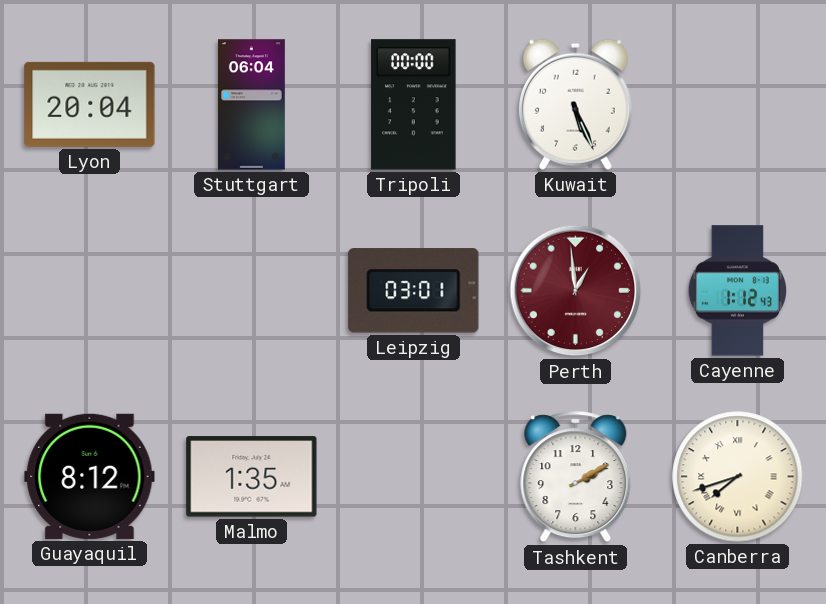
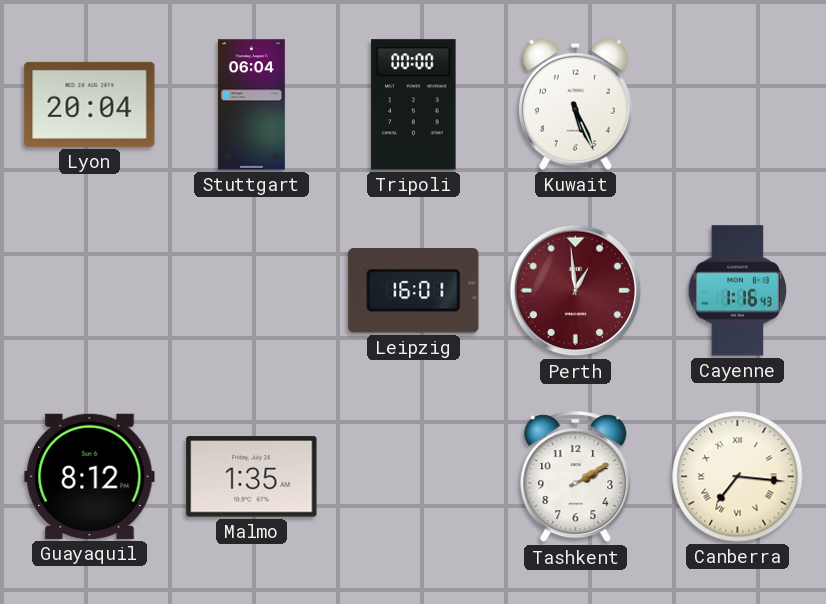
Leipzig: 03:01 -> 16:01
Cayenne: 1:12 -> 1:16
Canberra: 7:42 -> 7:16
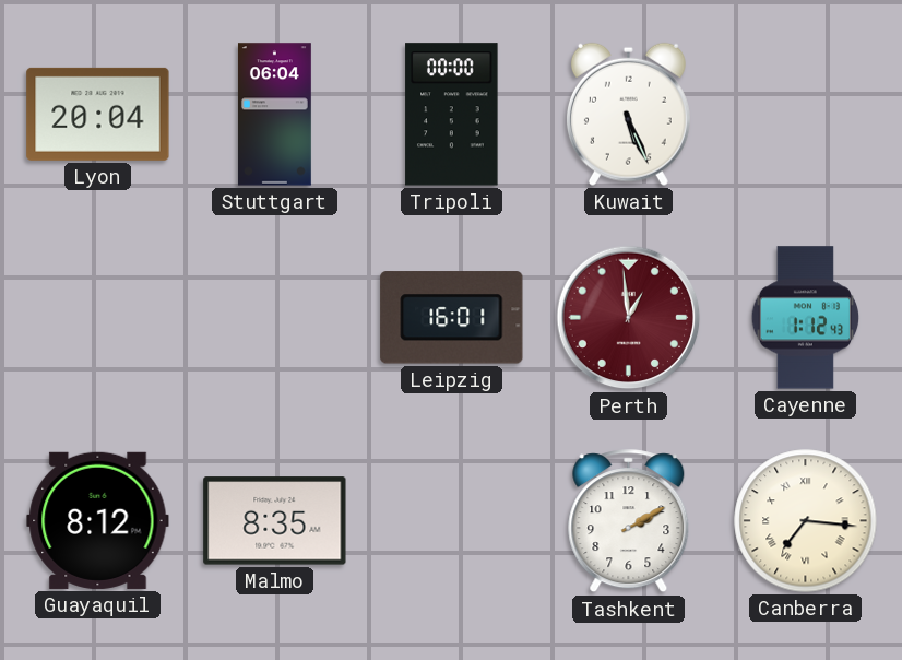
Cayenne: 1:16 -> 1:12
Malmo: 1:35 -> 8:35
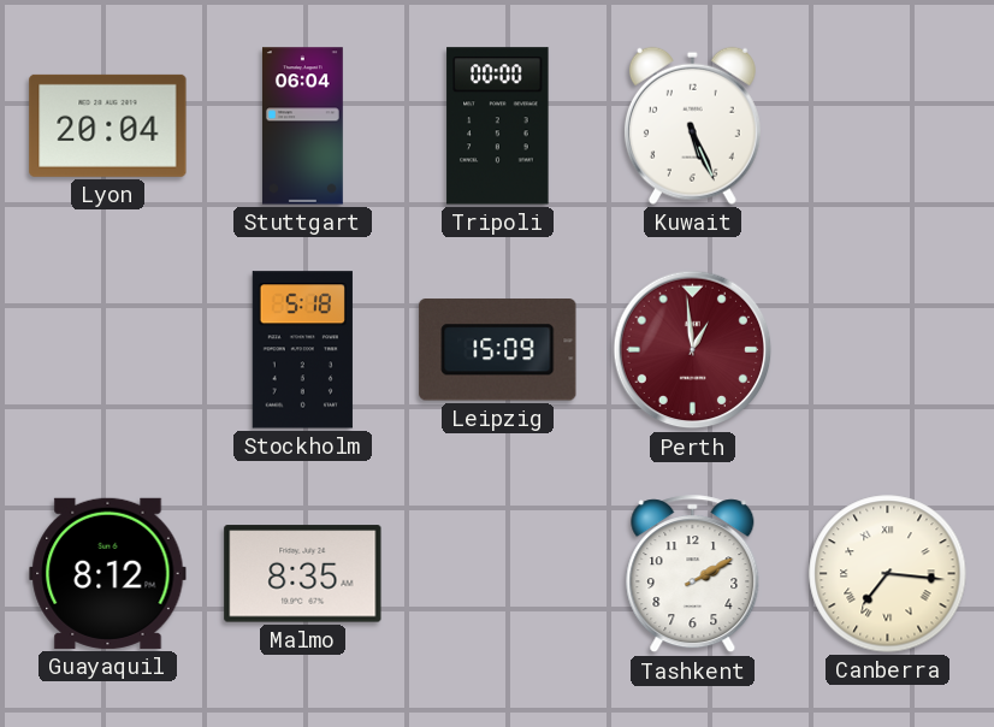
Stockholm: none -> 5:18
Leipzig: 16:01 -> 15:09
Cayenne: 1:12 -> none
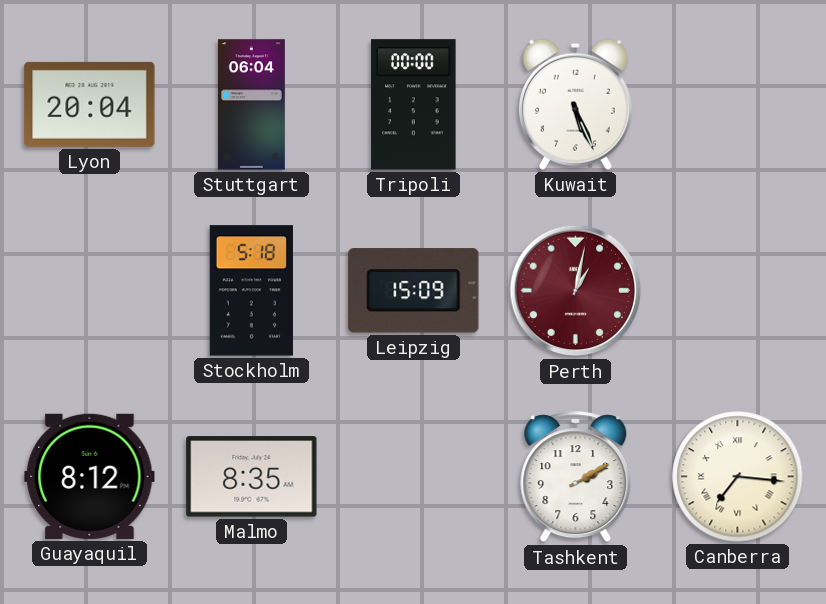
Perth: 12:59 -> 1:02
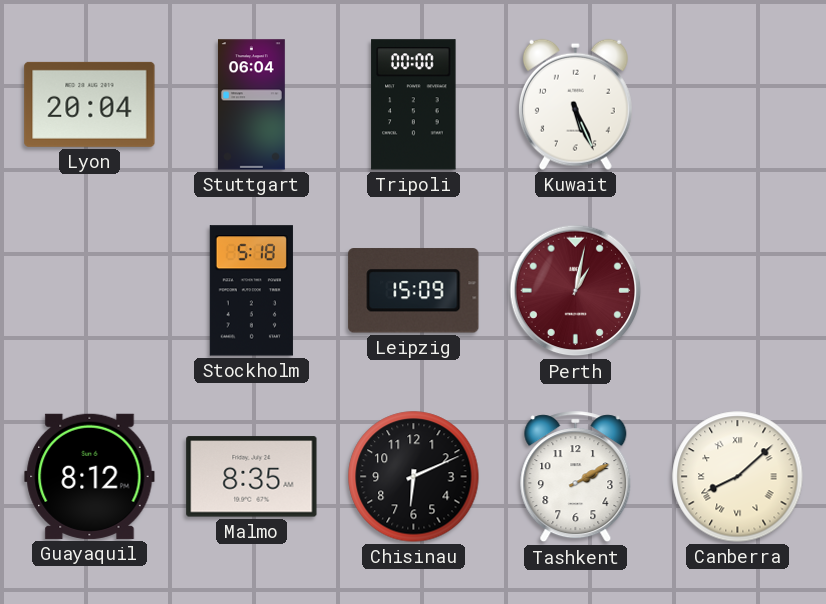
Chisinau: none -> 6:11
Canberra: 7:16 -> 8:08
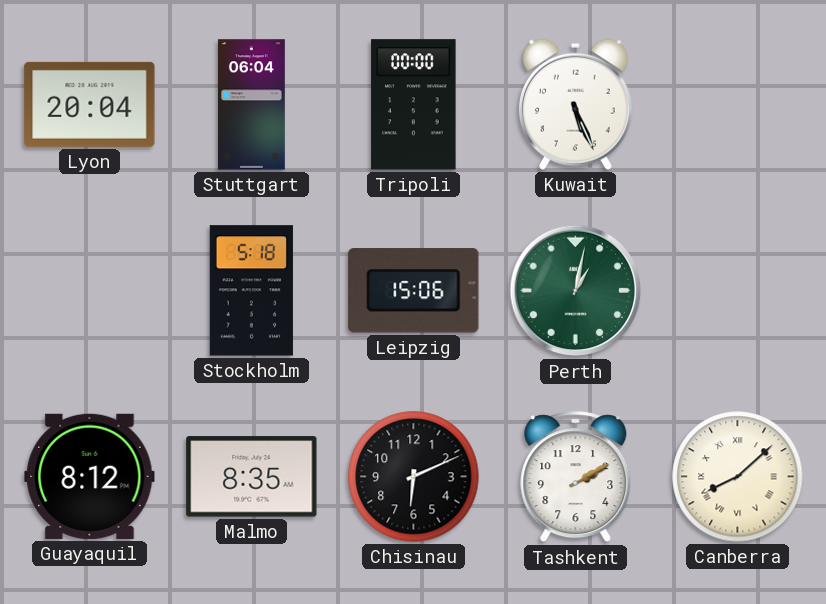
Leipzig: 15:09 -> 15:06
Perth dial: burgundy -> green
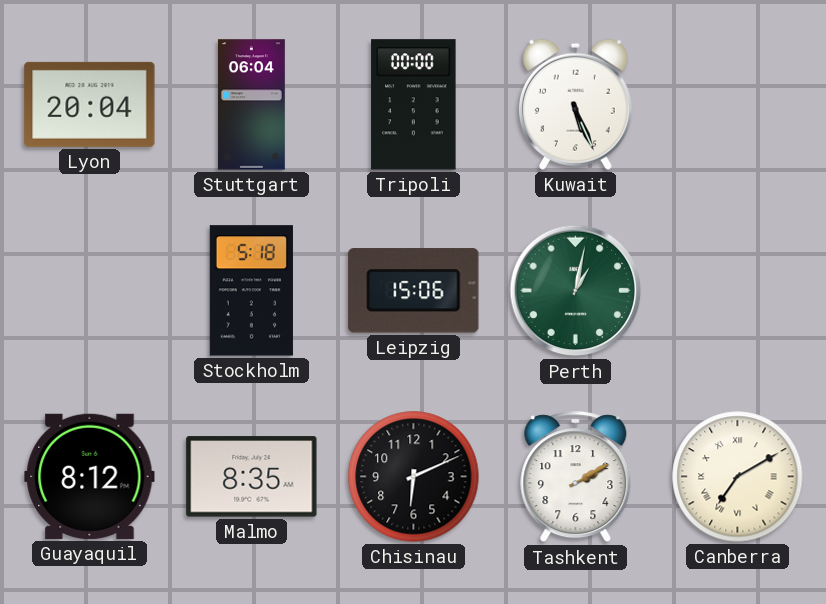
Canberra: 8:08 -> 7:10
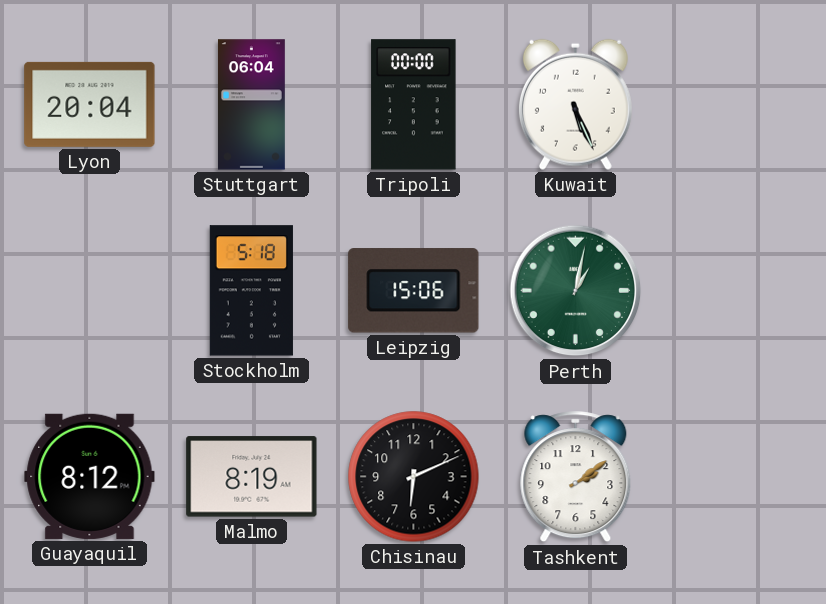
Malmo: 8:35 -> 8:19
Tashkent: 2:10 -> 2:09
Canberra: 7:10 -> none
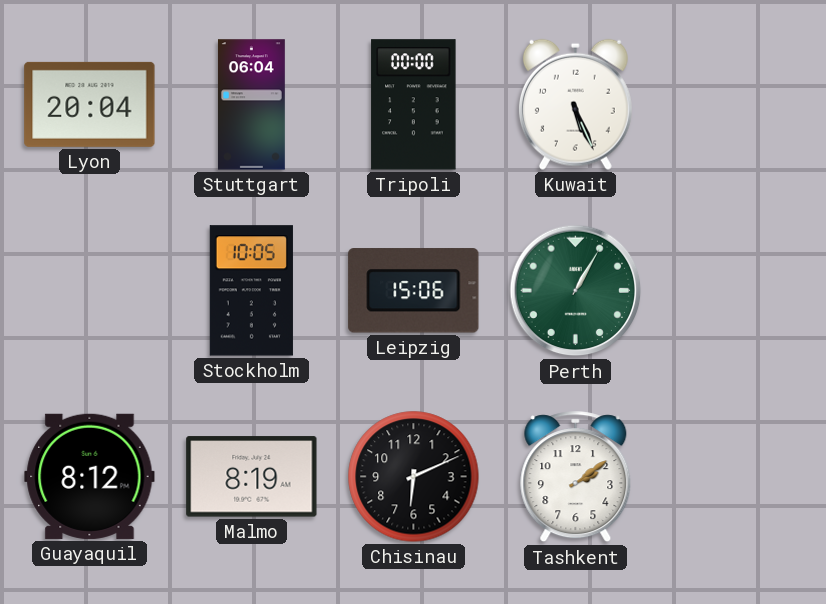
Stockholm: 5:18 -> 10:05
Perth: 1:02 -> 1:05
